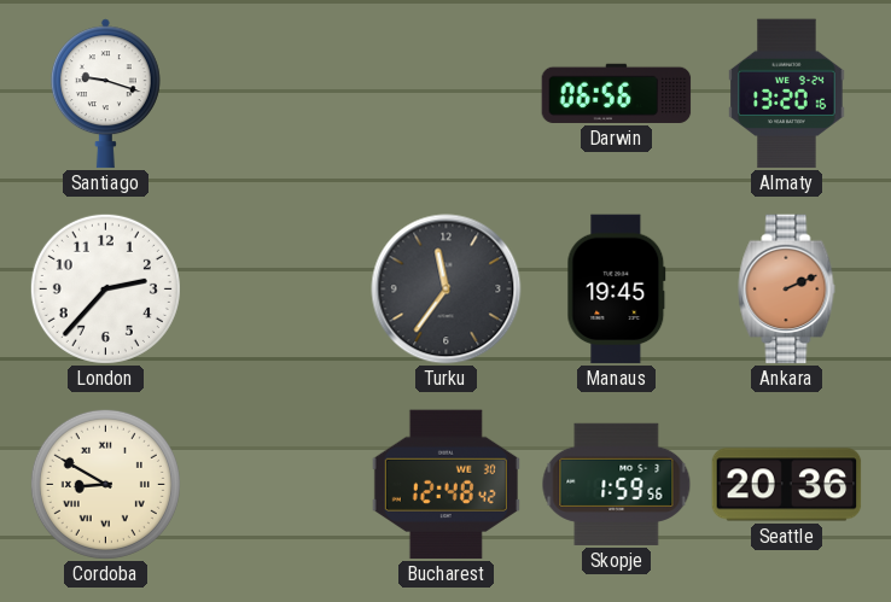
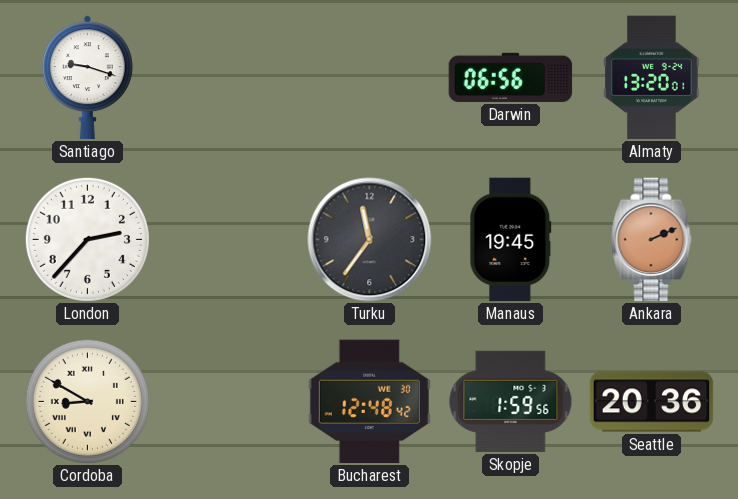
Almaty: 13:20:16 -> 13:20:01
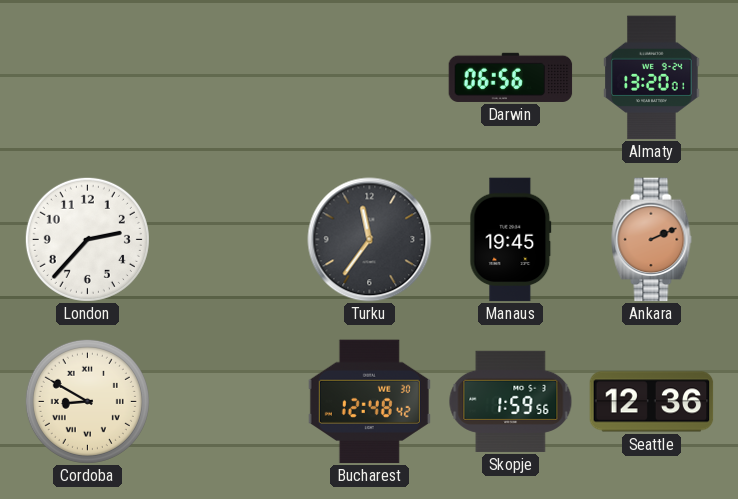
Santiago: 9:18 -> none
Seattle: 20:36 -> 12:36
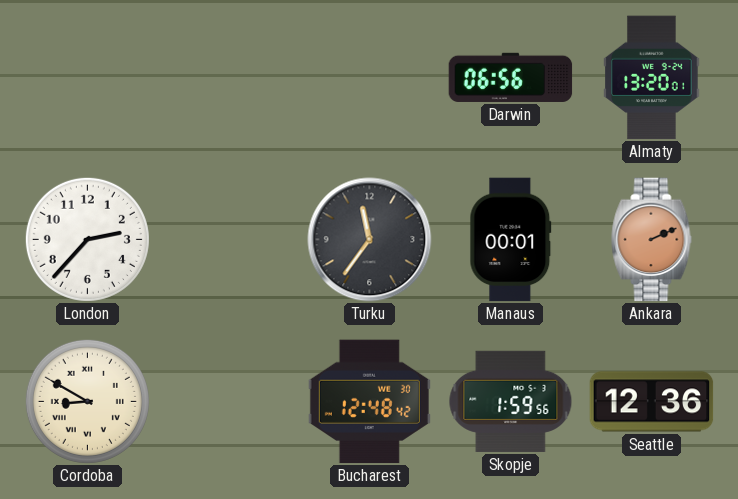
Manaus: 19:45 -> 00:01
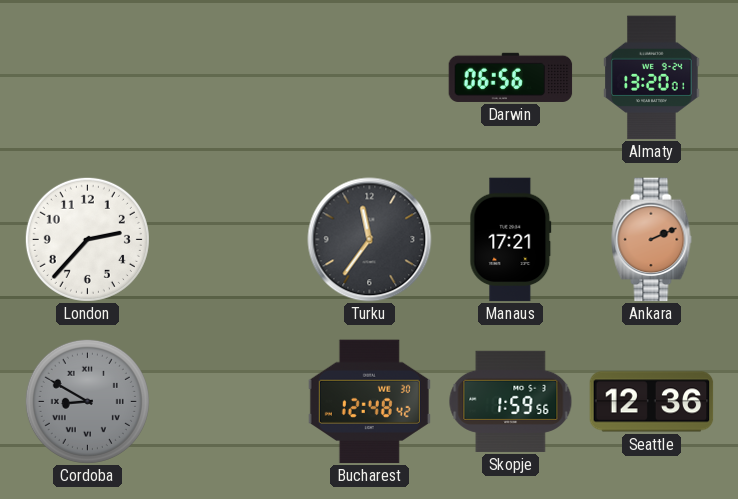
Manaus: 00:01 -> 17:21
Cordoba dial: cream -> grey
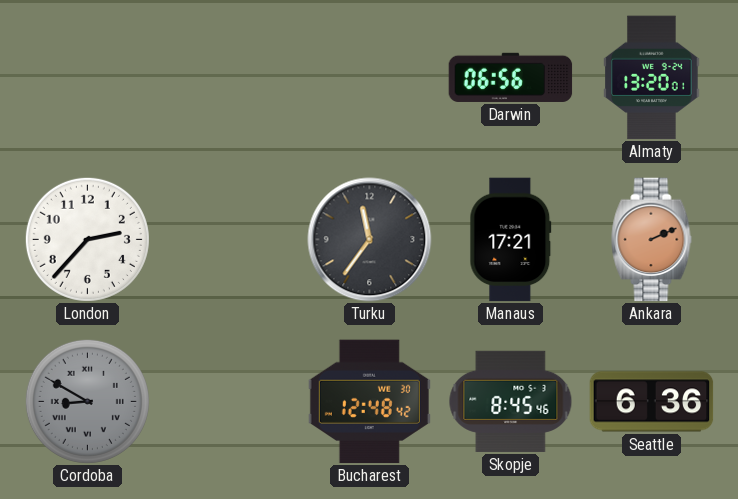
Skopje: 1:59 -> 8:45
Seattle: 12:36 -> 6:36
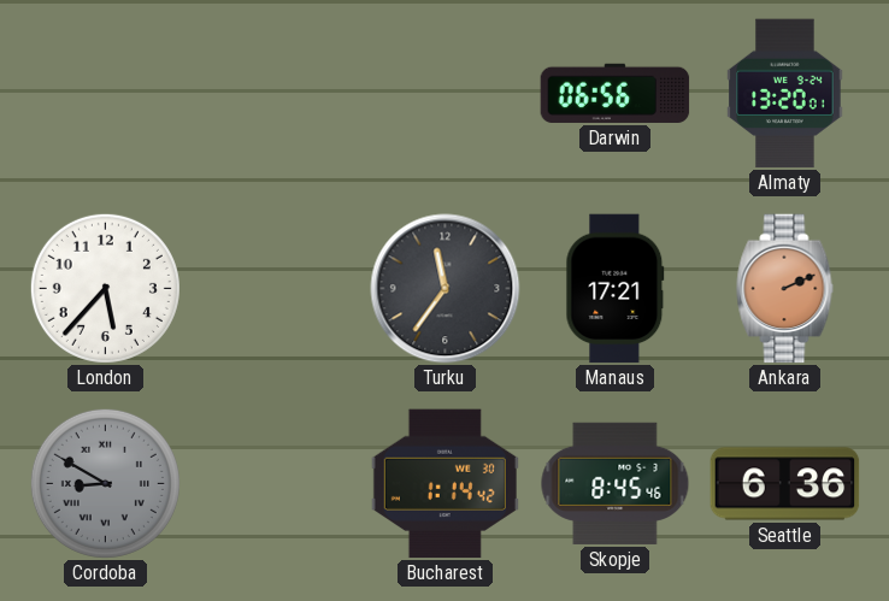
London: 2:37 -> 5:37
Bucharest: 12:48 -> 1:14
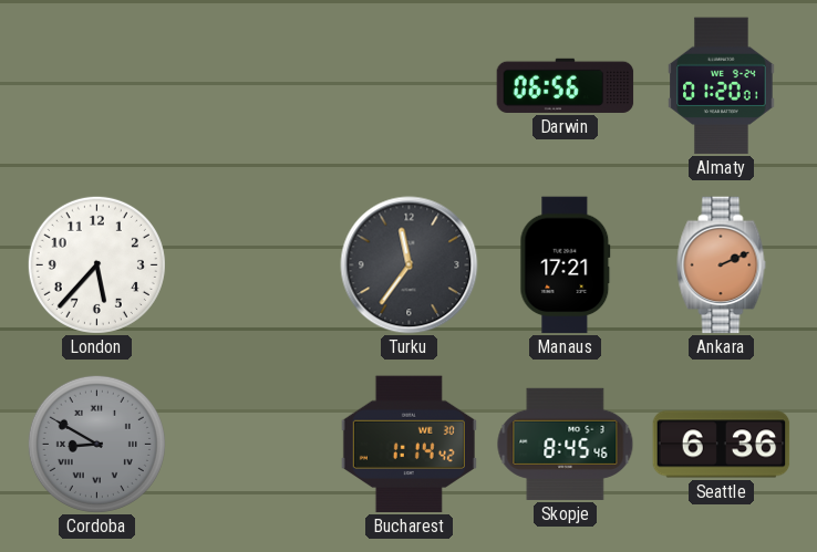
Almaty: 13:20 -> 01:20
